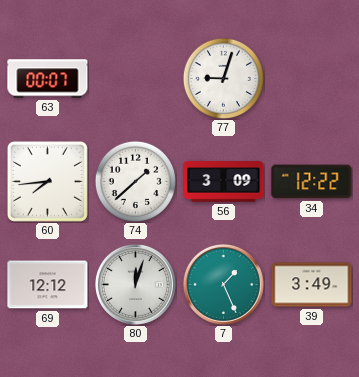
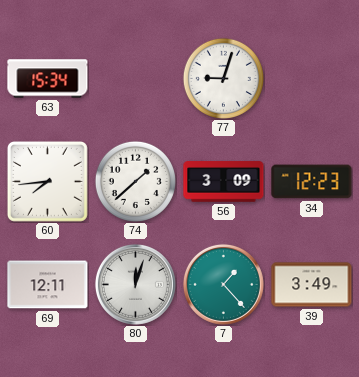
63: 00:07 -> 15:34
34: 12:22 -> 12:23
69: 12:12 -> 12:11
7: 1:26 -> 1:23
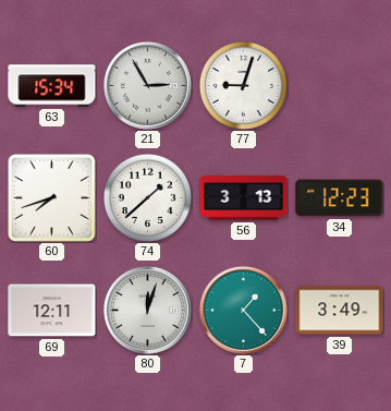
21: none -> 2:55
60: 7:44 -> 7:42
56: 3:09 -> 3:13
